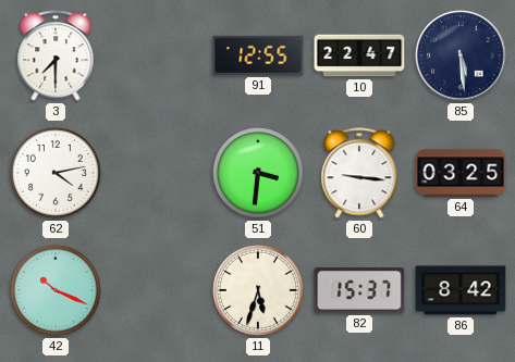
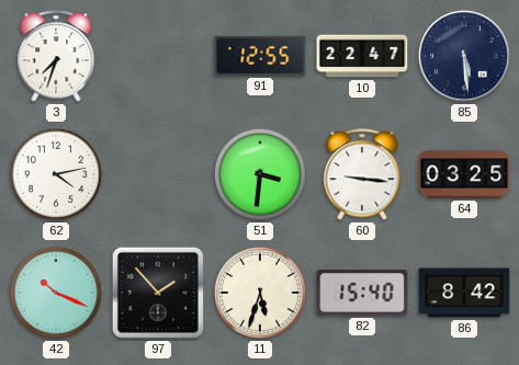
3: 7:30 -> 7:33
97: none -> 1:53
82: 15:37 -> 15:40
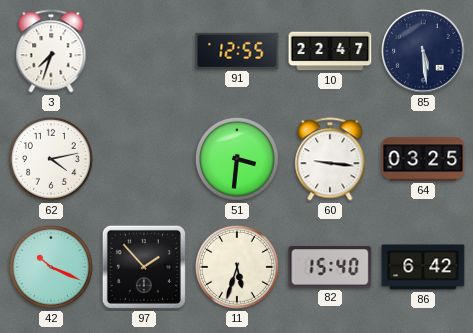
86: 8:42 -> 6:42
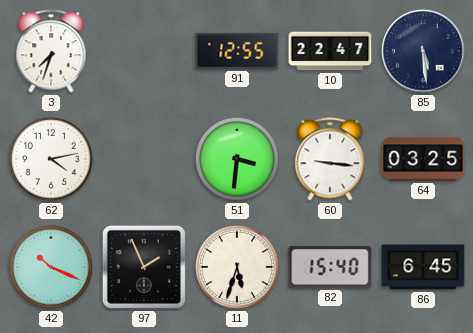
97: 1:53 -> 1:56
86: 6:42 -> 6:45
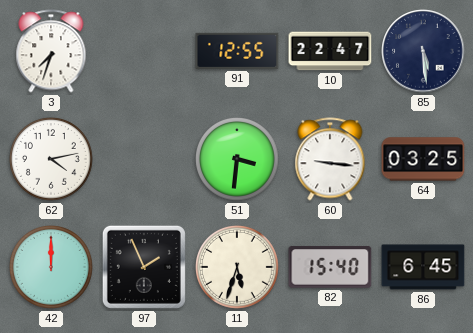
42: 10:19 -> 12:00
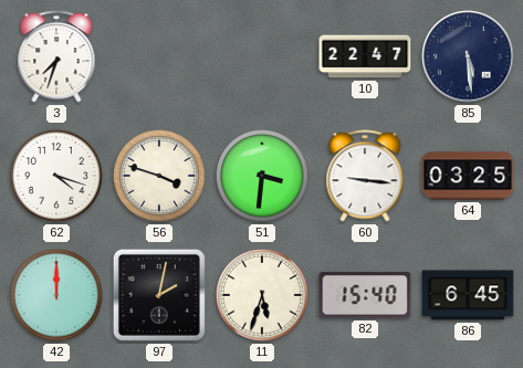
91: 12:55 -> none
62: 4:13 -> 4:18
56: none -> 3:48
97: 1:56 -> 2:02
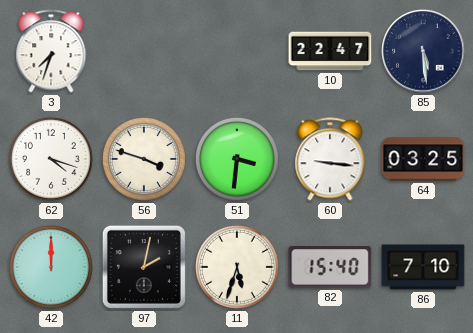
86: 6:45 -> 7:10
